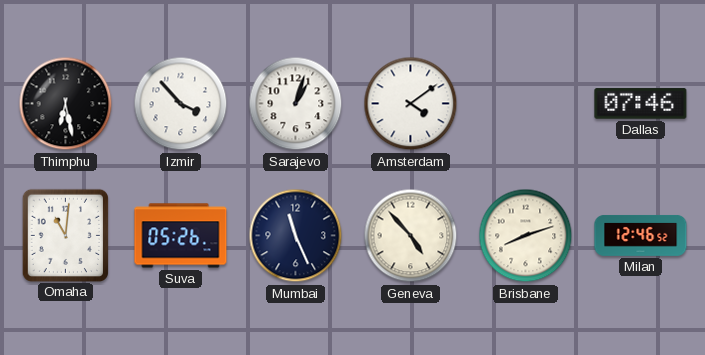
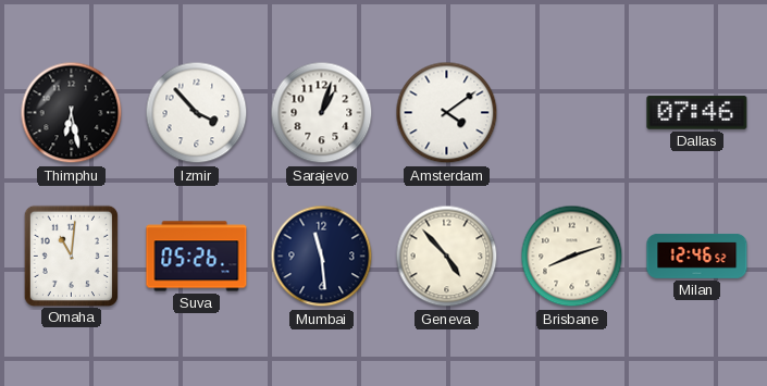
Mumbai: 11:26 -> 11:29
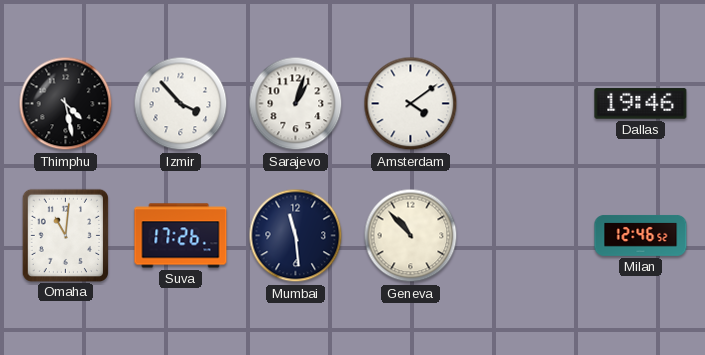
Thimphu: 6:28 -> 4:28
Dallas: 07:46 -> 19:46
Suva: 05:26 -> 17:26
Geneva: 4:53 -> 10:53
Brisbane: 8:12 -> none
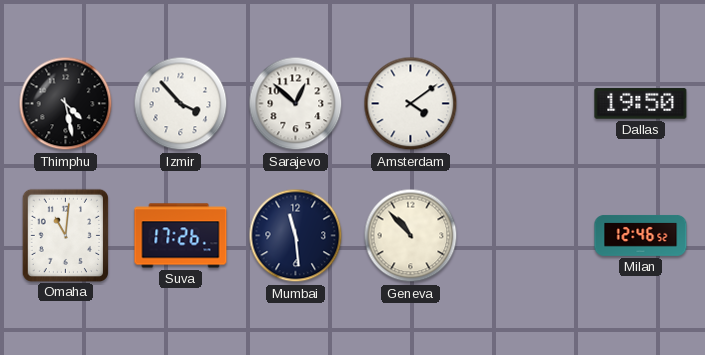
Sarajevo: 1:03 -> 12:52
Dallas: 19:46 -> 19:50
